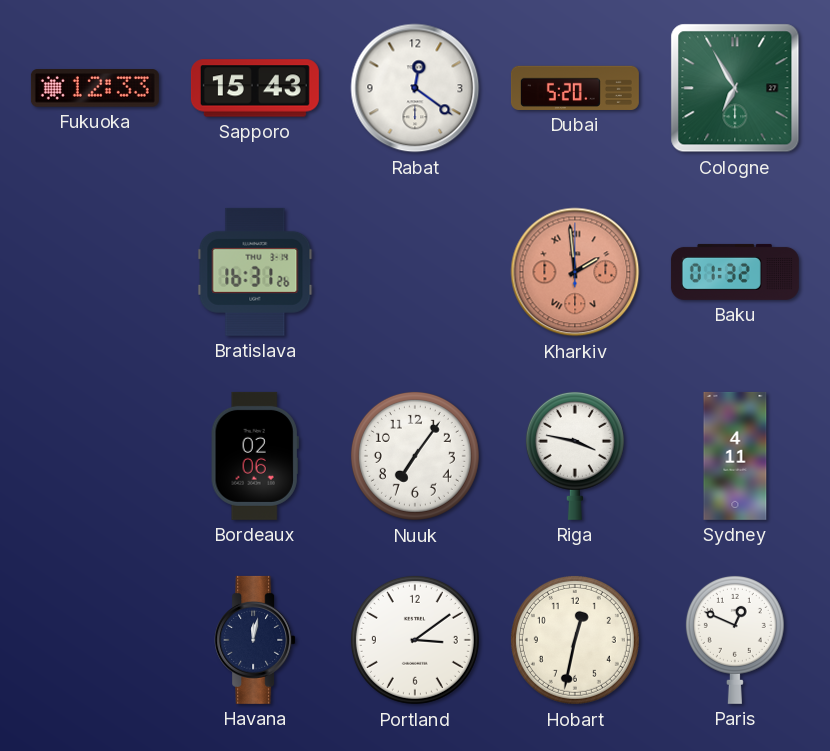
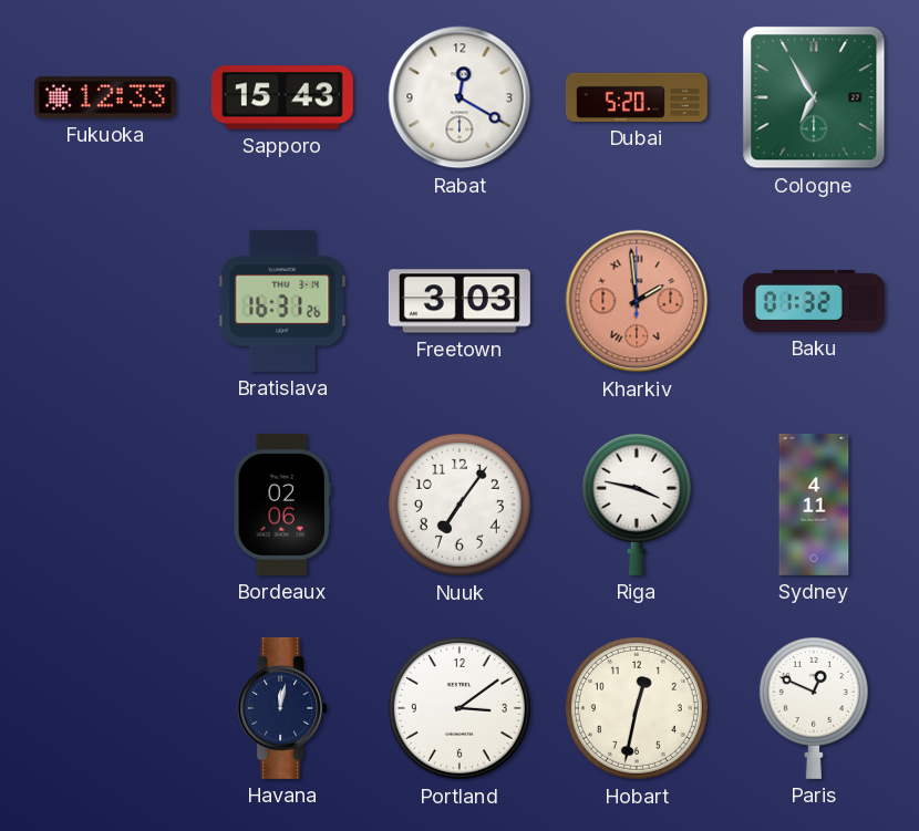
Rabat: 12:21 -> 12:20
Freetown: none -> 3:03
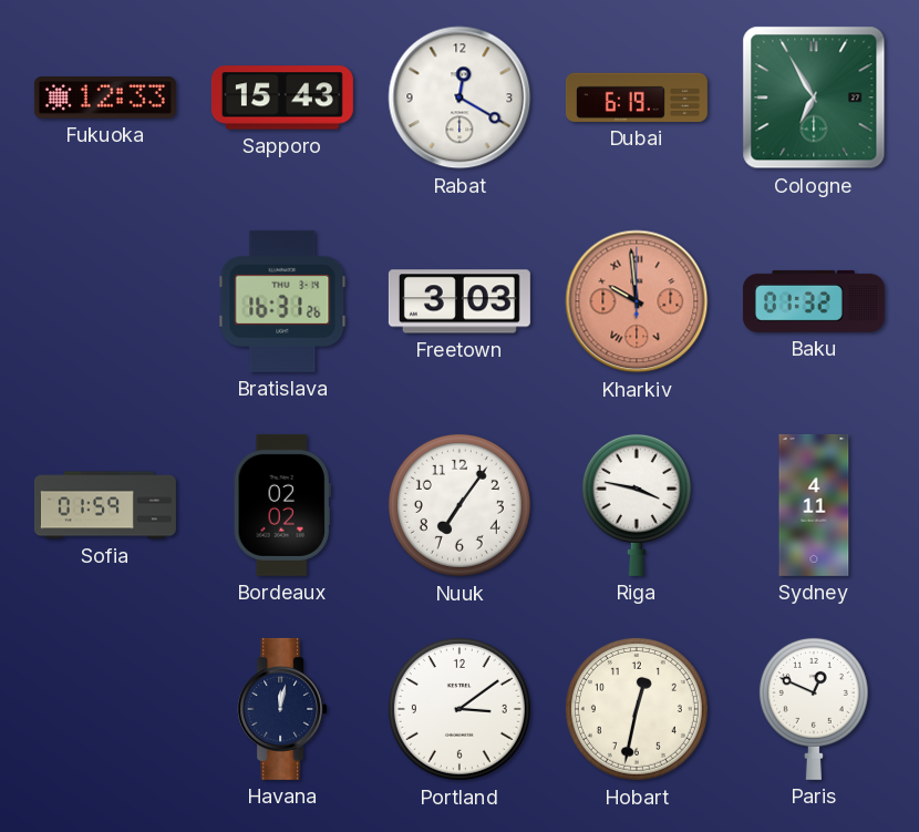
Dubai: 5:20 -> 6:19
Kharkiv: 1:59 -> 9:59
Sofia: none -> 01:59
Bordeaux: 02:06 -> 02:02
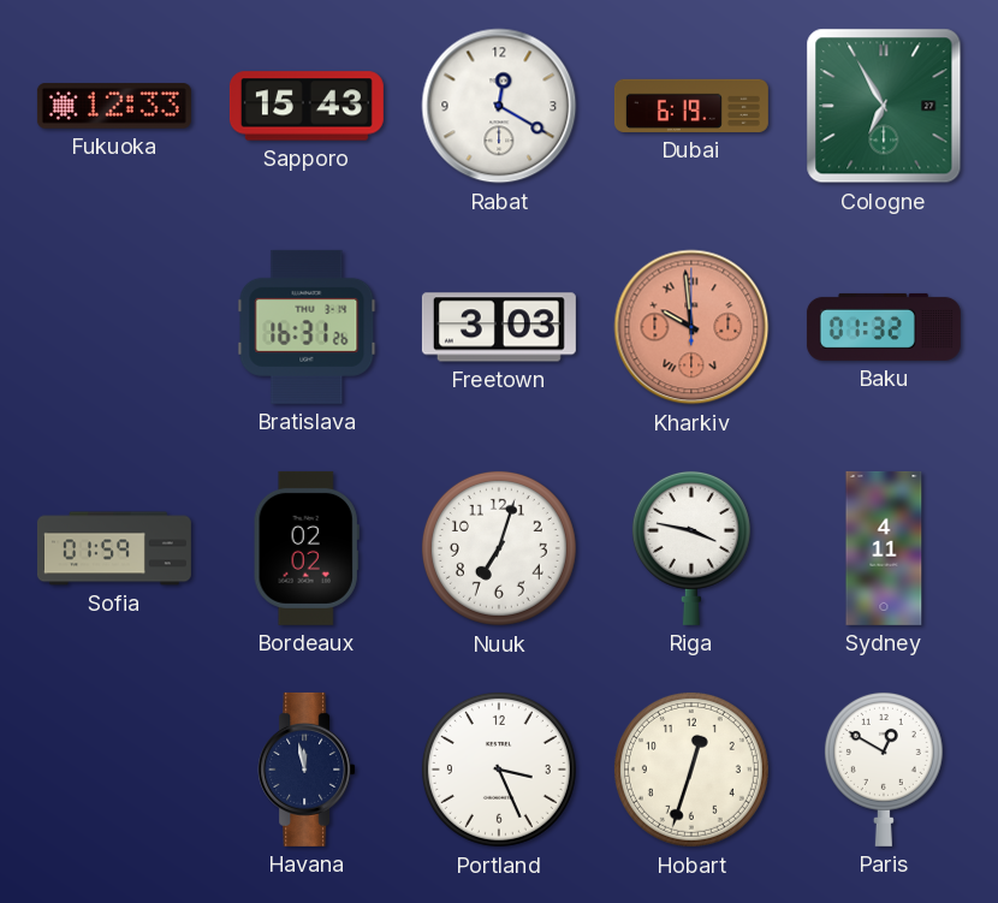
Nuuk: 7:06 -> 7:03
Havana: 12:02 -> 11:58
Portland: 3:09 -> 3:26
Hobart: 12:32 -> 12:33
Paris: 12:49 -> 12:50
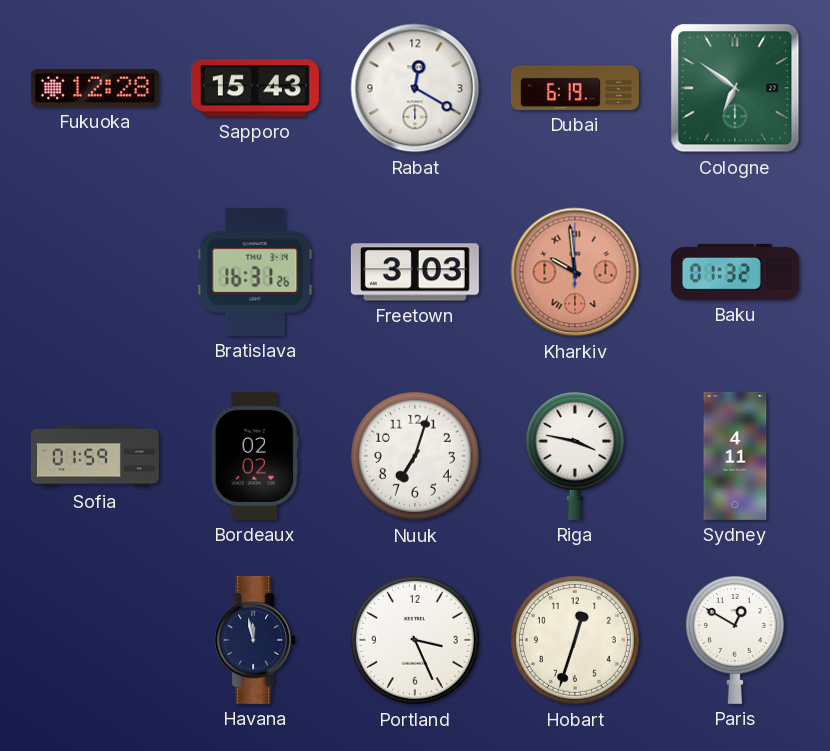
Fukuoka: 12:33 -> 12:28
Cologne: 6:55 -> 6:51
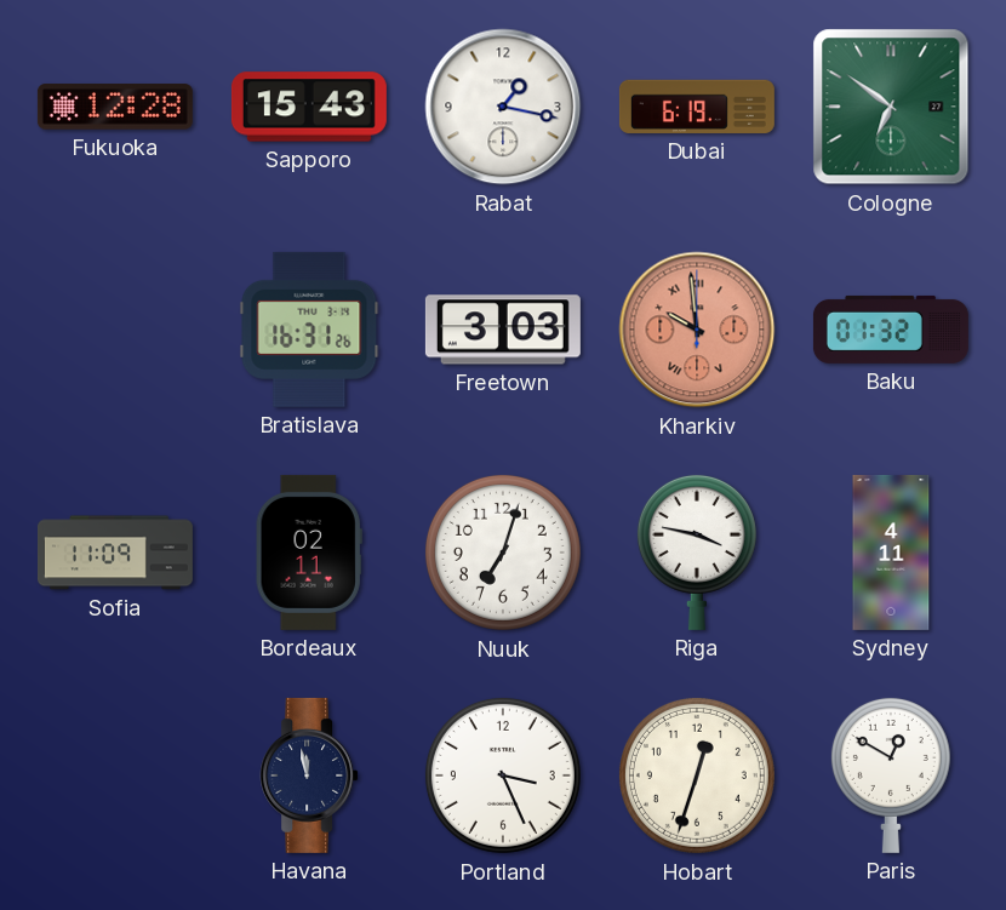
Rabat: 12:20 -> 1:17
Sofia: 01:59 -> 11:09
Bordeaux: 02:02 -> 02:11
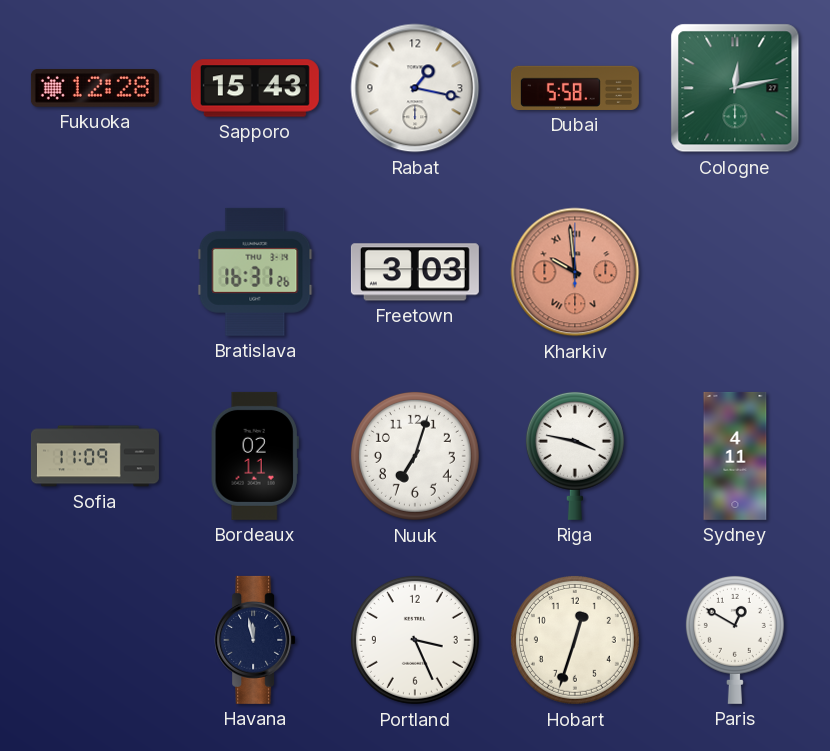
Dubai: 6:19 -> 5:58
Cologne: 6:51 -> 12:13
Baku: 01:32 -> none
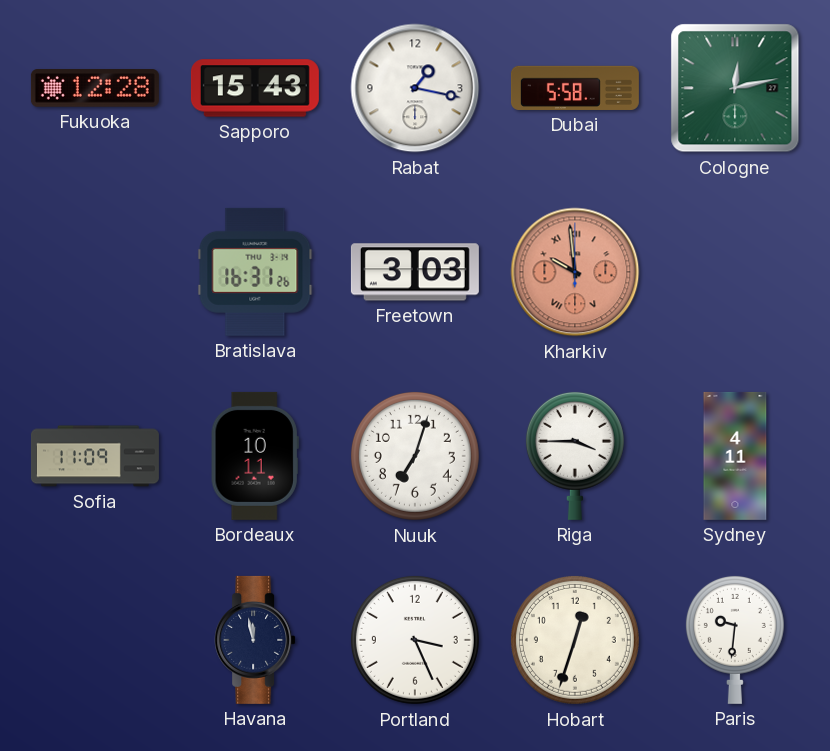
Bordeaux: 02:11 -> 10:11
Riga: 3:47 -> 3:45
Paris: 12:50 -> 9:31
